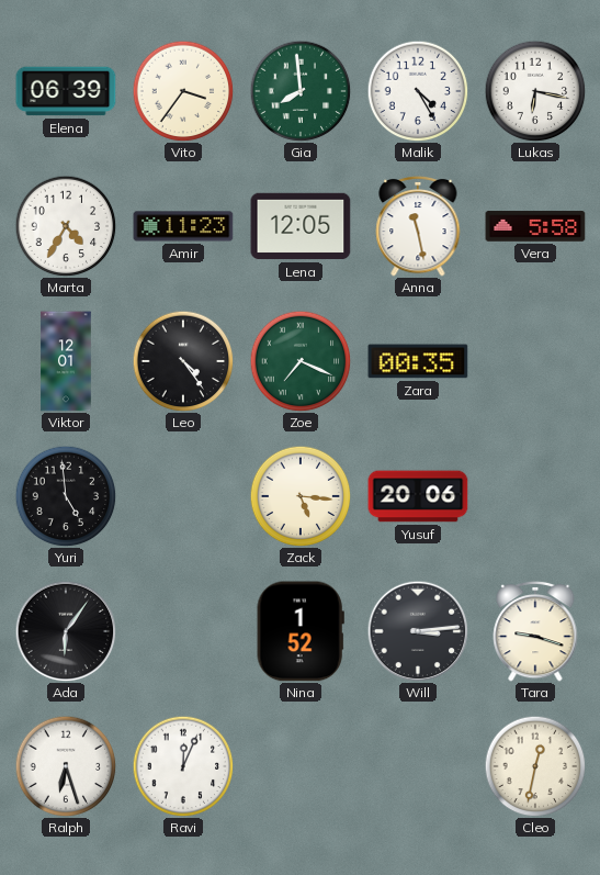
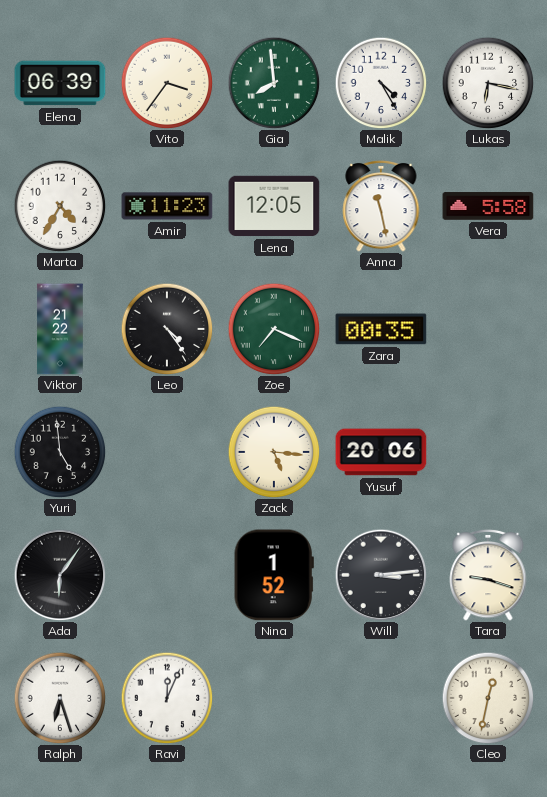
Viktor: 12:01 -> 21:22
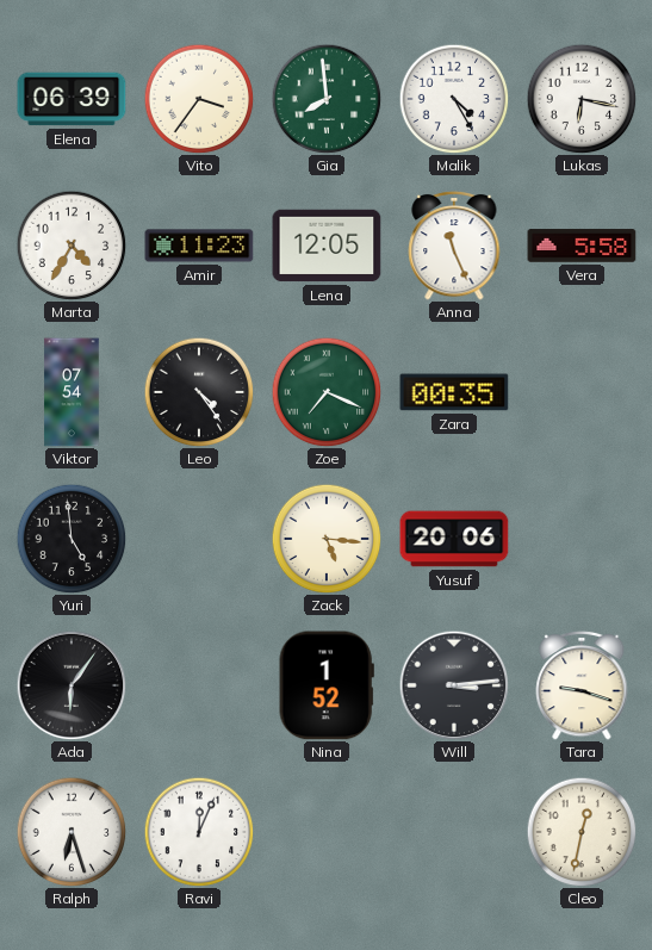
Anna: 11:28 -> 11:26
Viktor: 21:22 -> 07:54
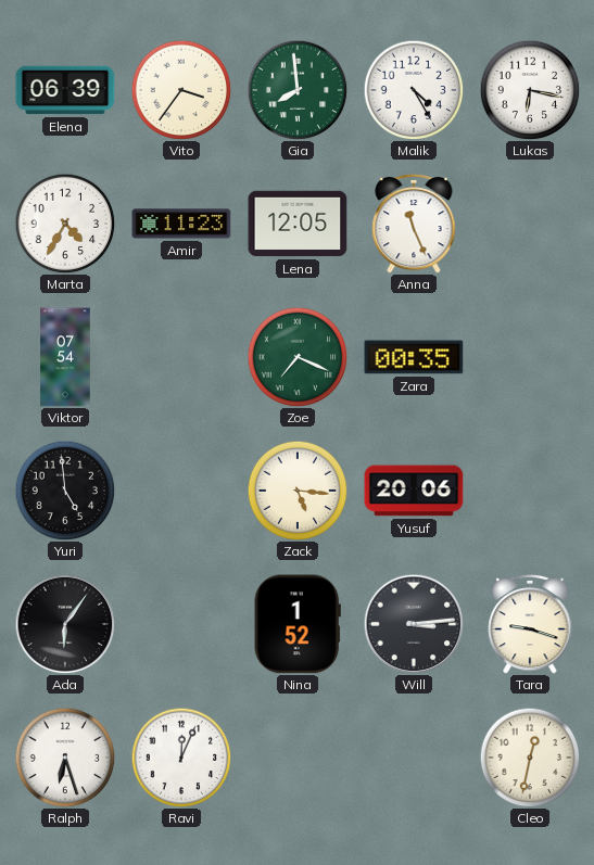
Vera: 5:58 -> none
Leo: 4:24 -> none
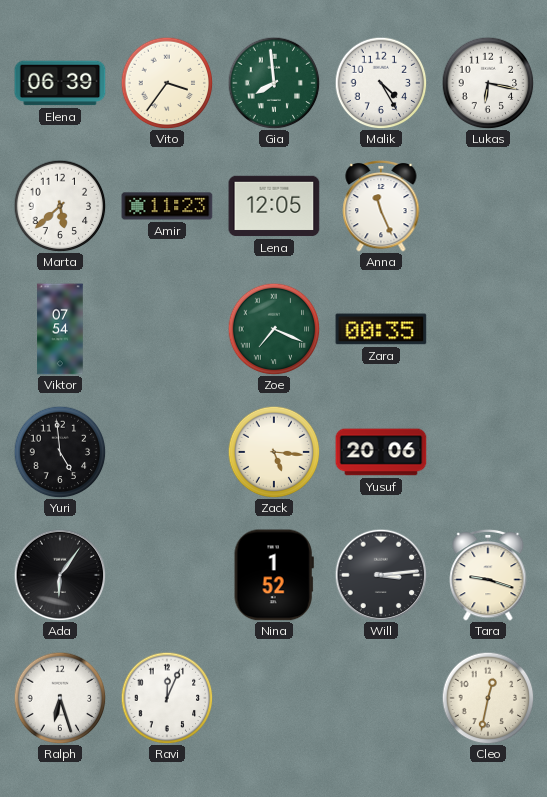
Marta: 4:35 -> 5:38
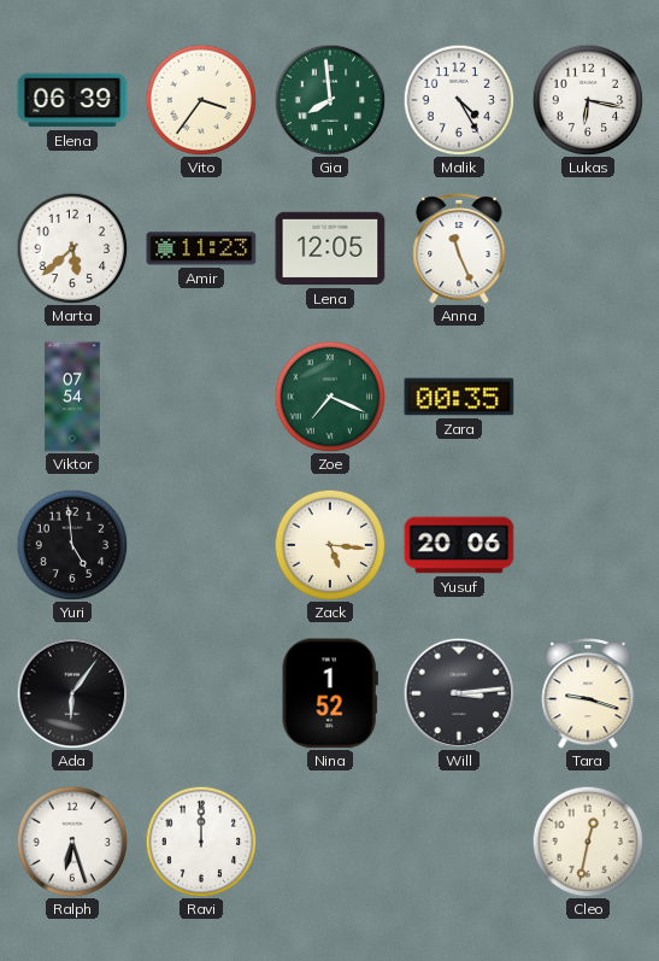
Ravi: 12:04 -> 12:00
